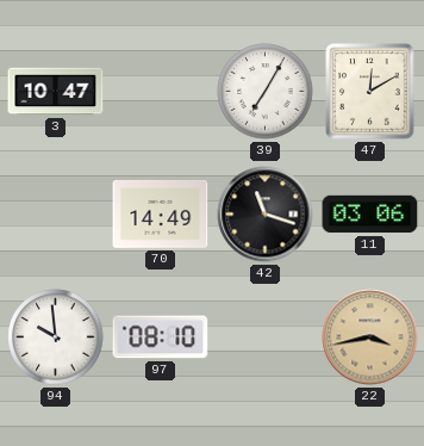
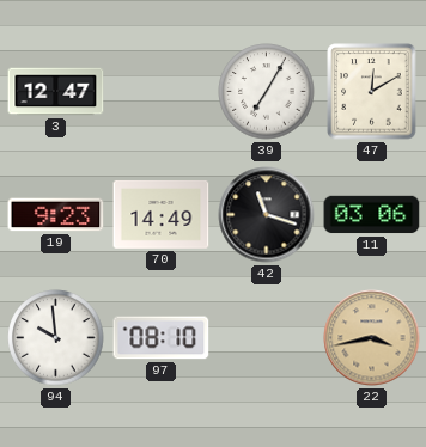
3: 10:47 -> 12:47
19: none -> 9:23
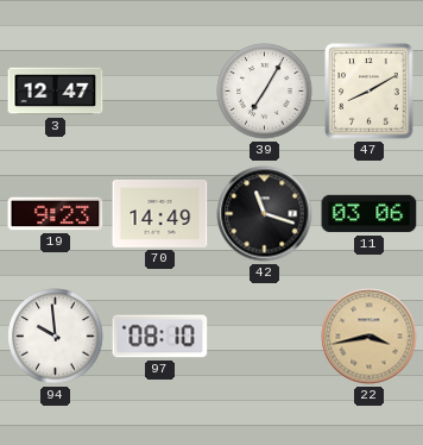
47: 12:10 -> 8:10
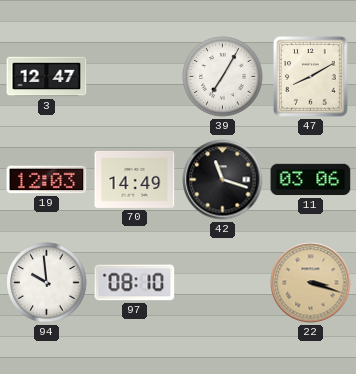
19: 9:23 -> 12:03
22: 3:43 -> 3:18
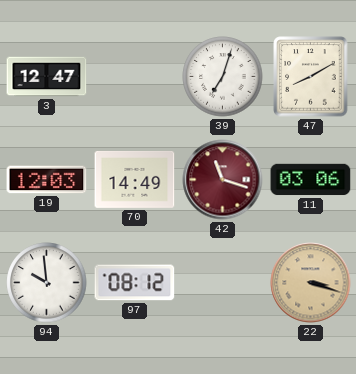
39: 7:05 -> 7:03
42 dial: black -> burgundy
97: 08:10 -> 08:12
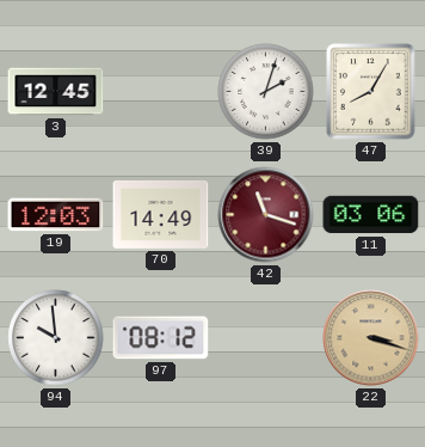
3: 12:47 -> 12:45
39: 7:03 -> 2:03
47: 8:10 -> 8:05
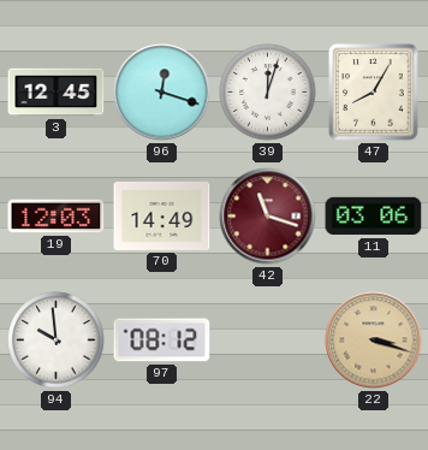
96: none -> 12:18
39: 2:03 -> 12:03
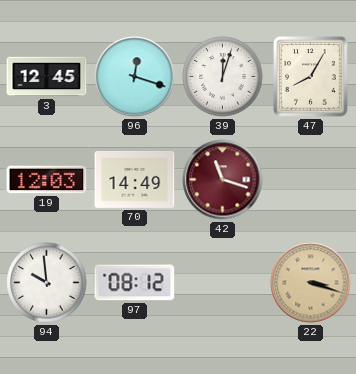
11: 03:06 -> none
